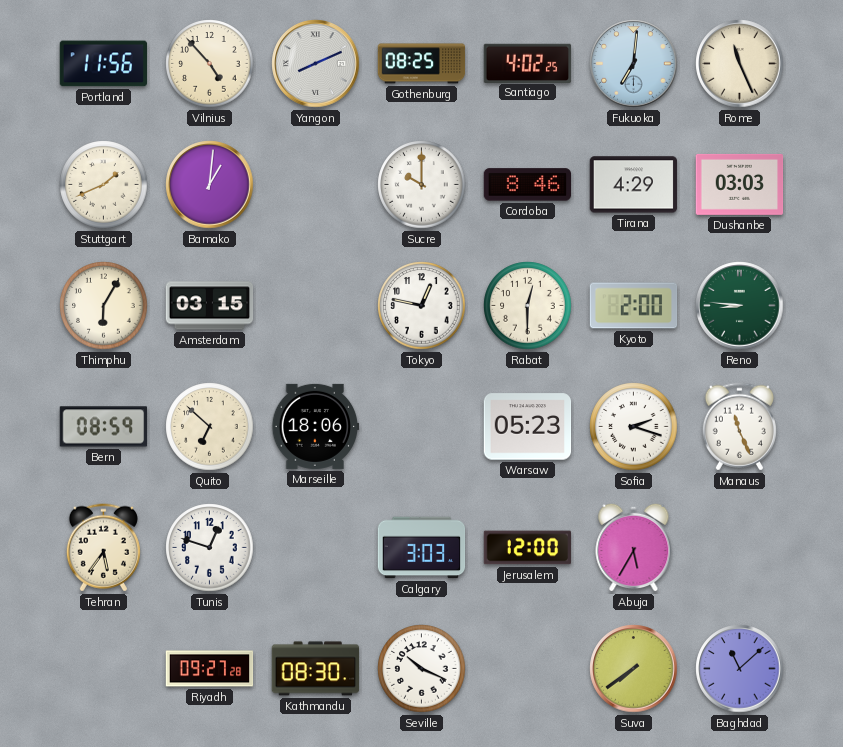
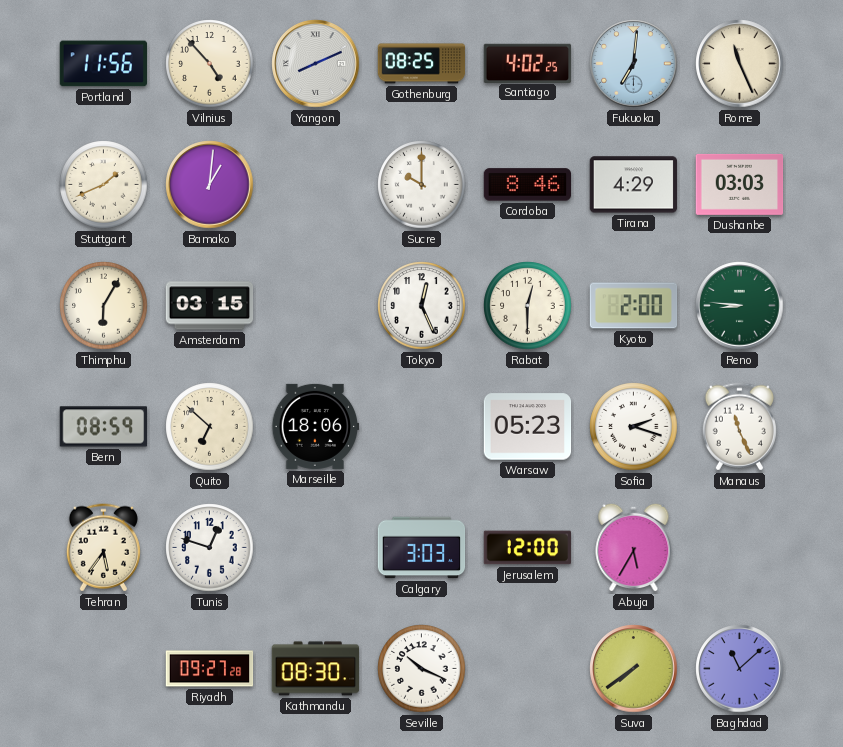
Tokyo: 12:47 -> 12:26
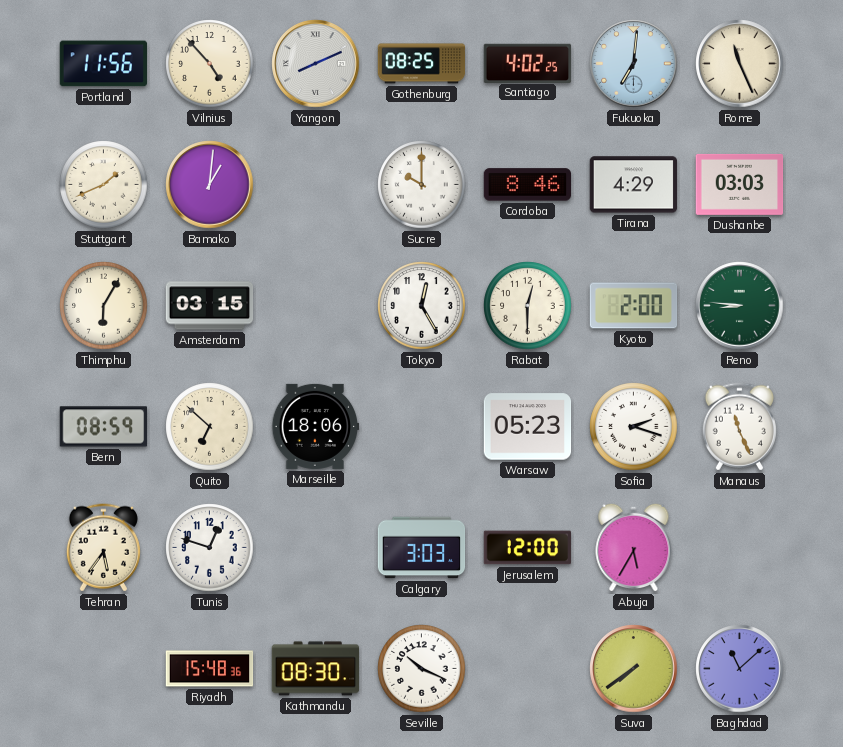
Tokyo: 12:26 -> 12:25
Riyadh: 09:27 -> 15:48
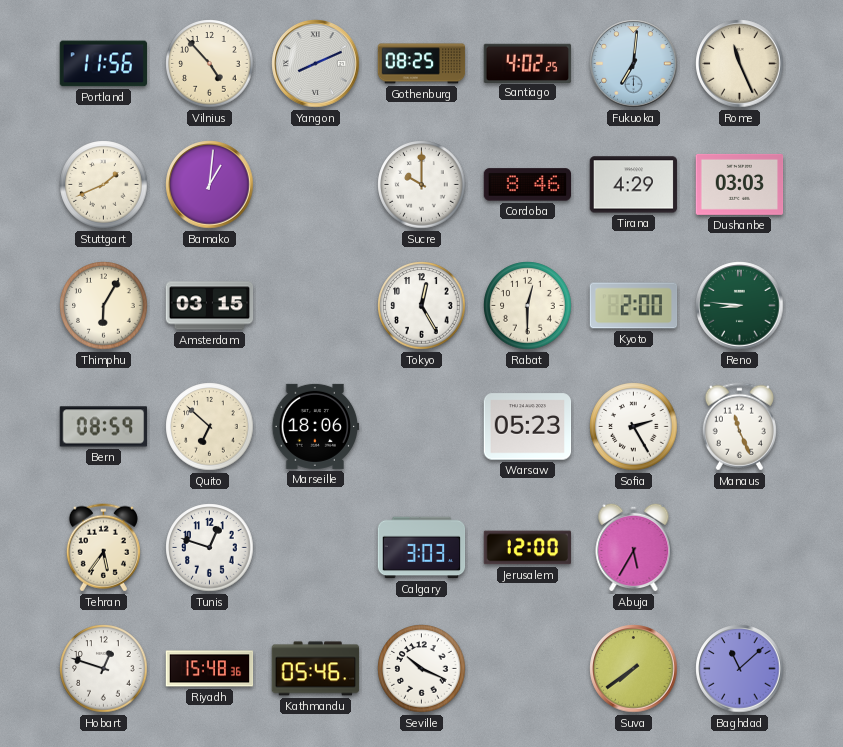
Sofia: 2:18 -> 2:25
Hobart: none -> 12:48
Kathmandu: 08:30 -> 05:46
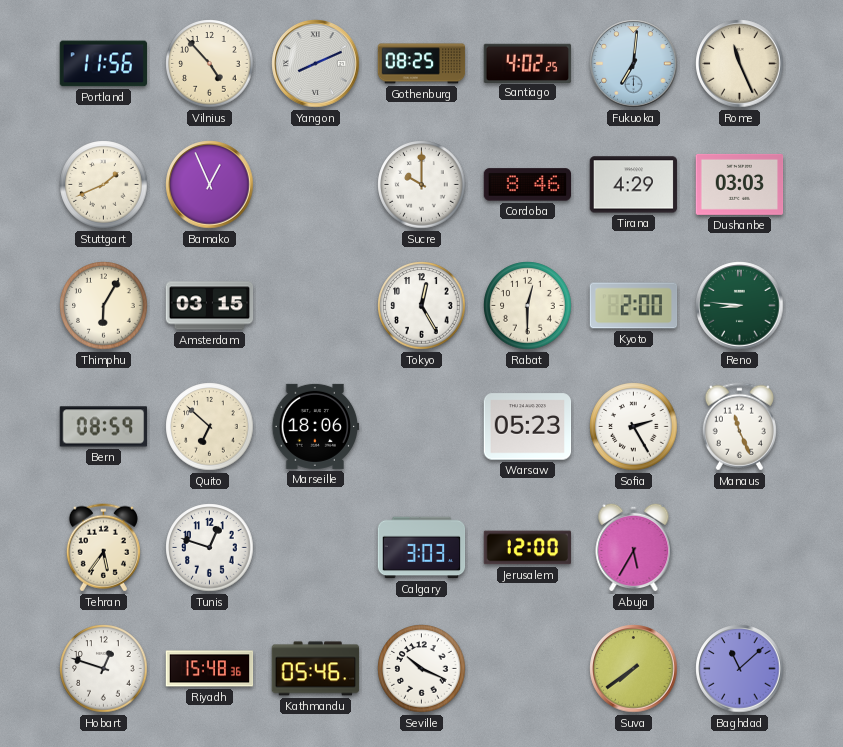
Bamako: 1:01 -> 12:56
